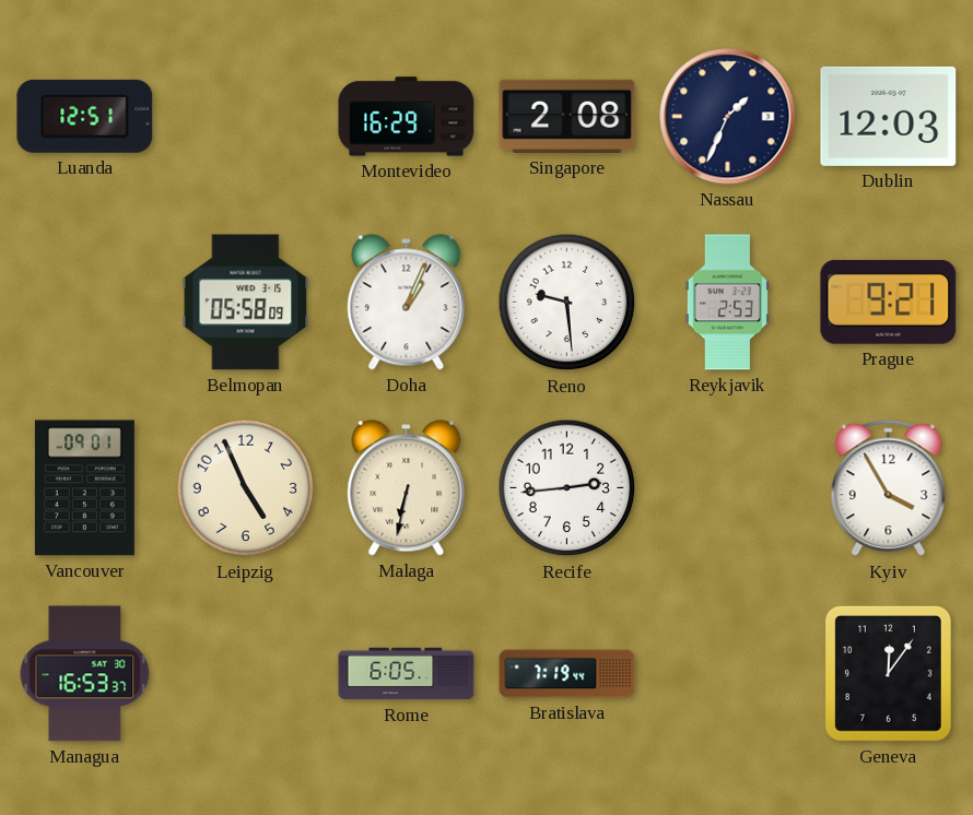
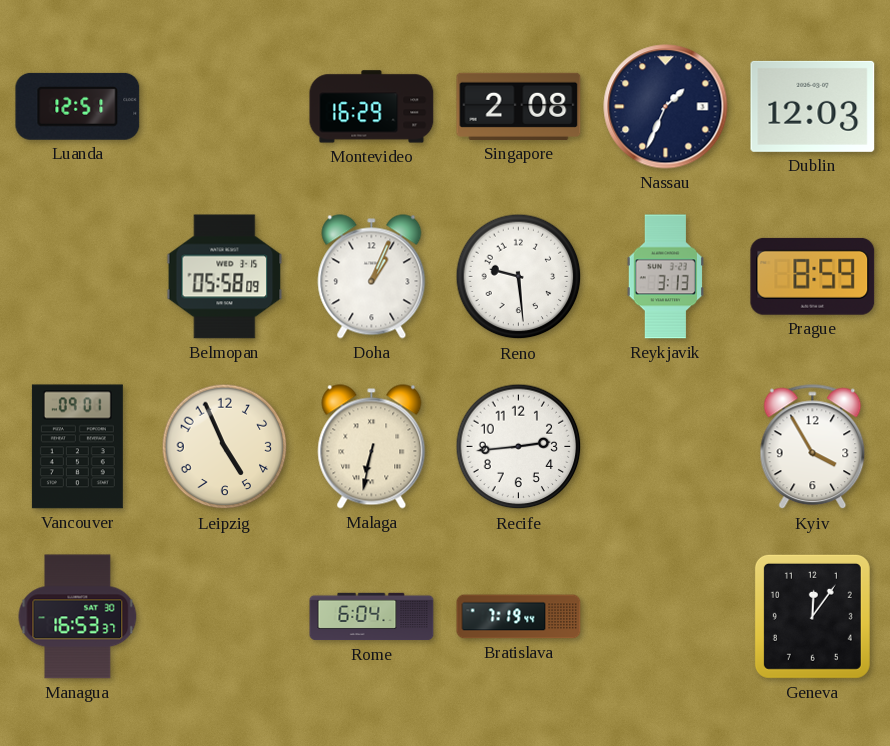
Reykjavik: 2:53 -> 3:13
Prague: 9:21 -> 8:59
Rome: 6:05 -> 6:04
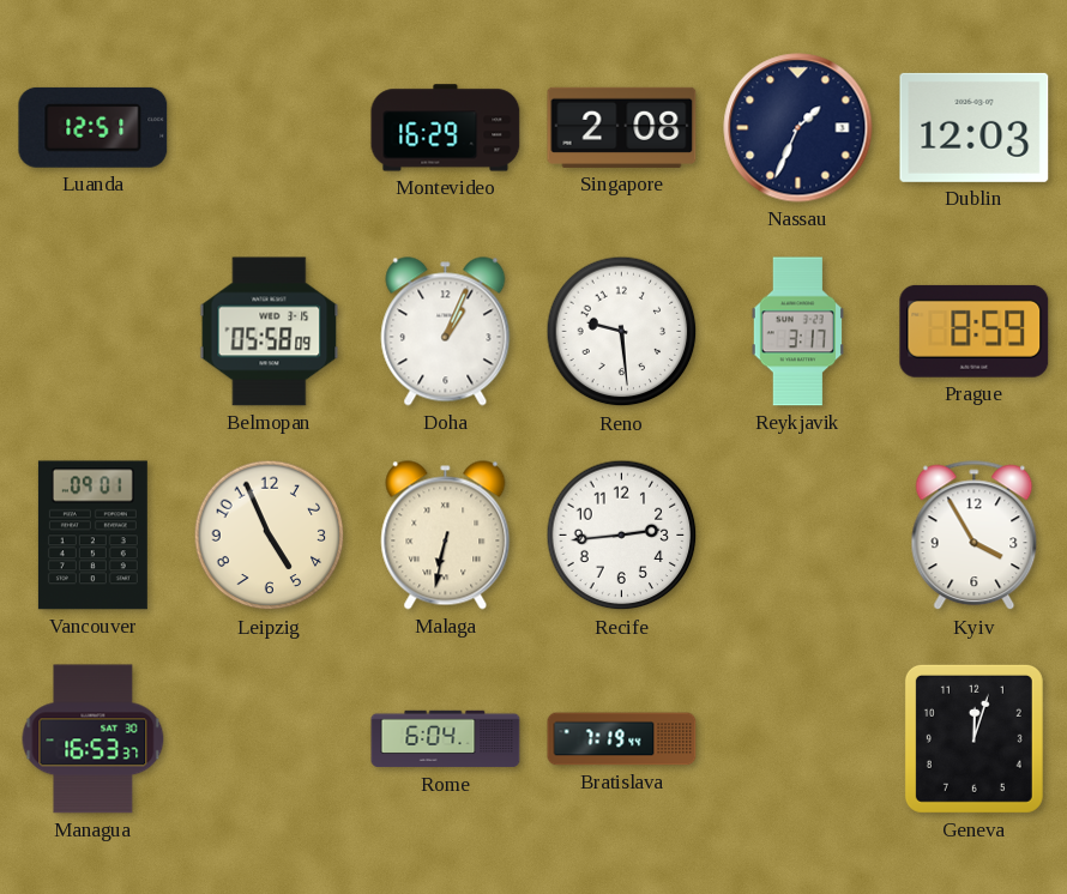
Reykjavik: 3:13 -> 3:17
Geneva: 12:06 -> 12:03
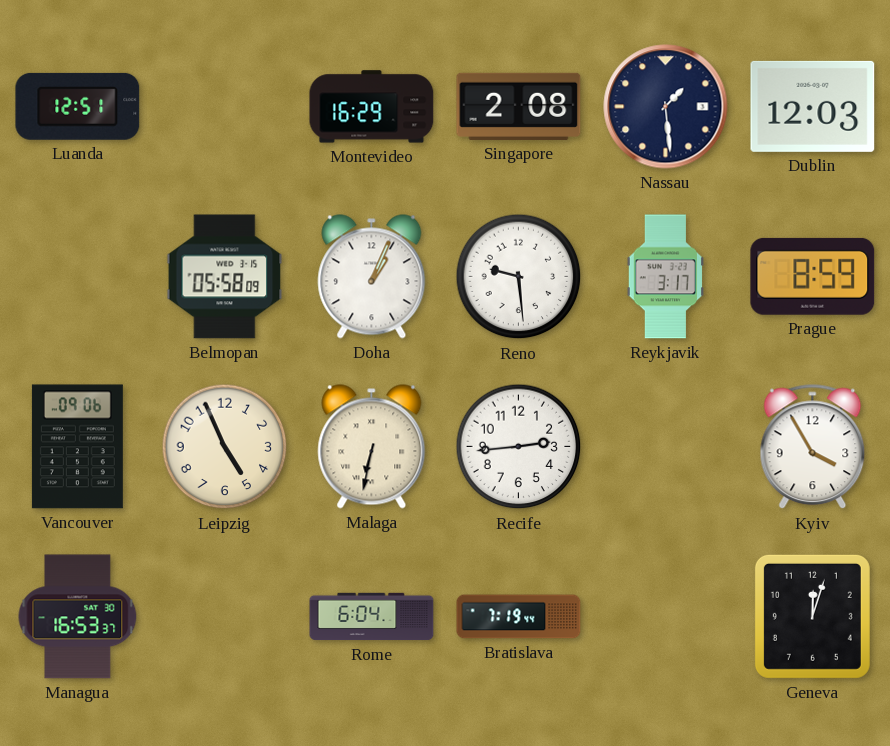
Nassau: 1:34 -> 1:29
Vancouver: 09:01 -> 09:06
